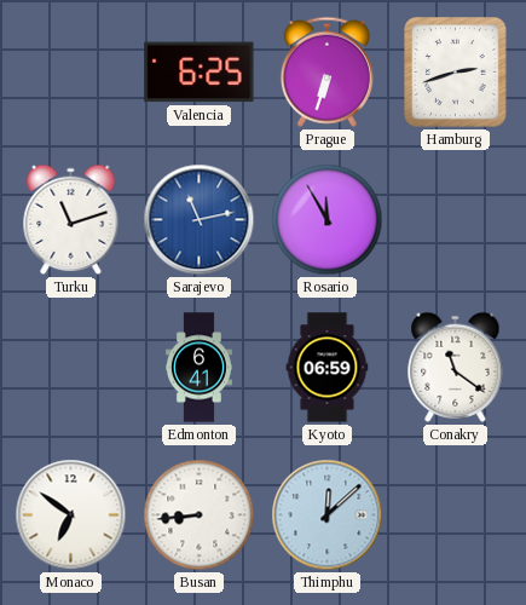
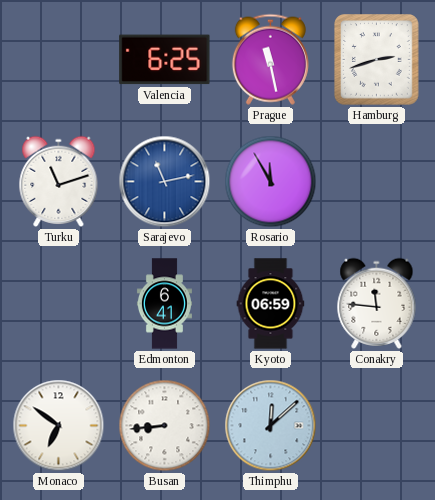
Prague: 6:33 -> 11:28
Conakry: 11:21 -> 11:46
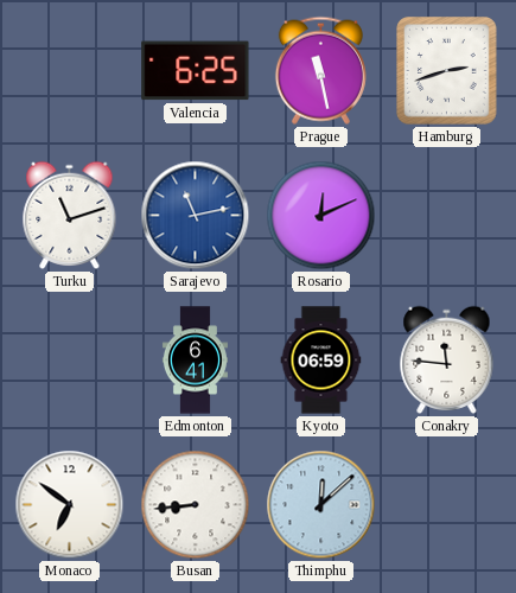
Rosario: 11:55 -> 12:11
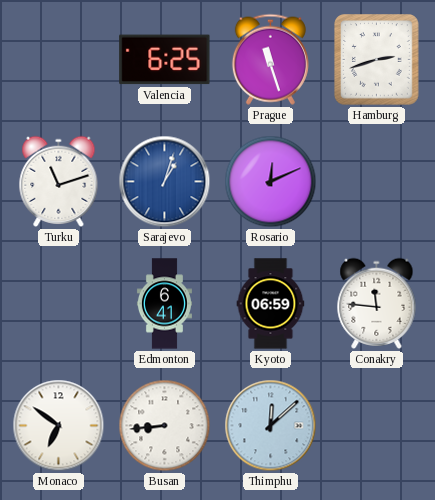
Prague: 11:28 -> 11:27
Sarajevo: 11:13 -> 1:03
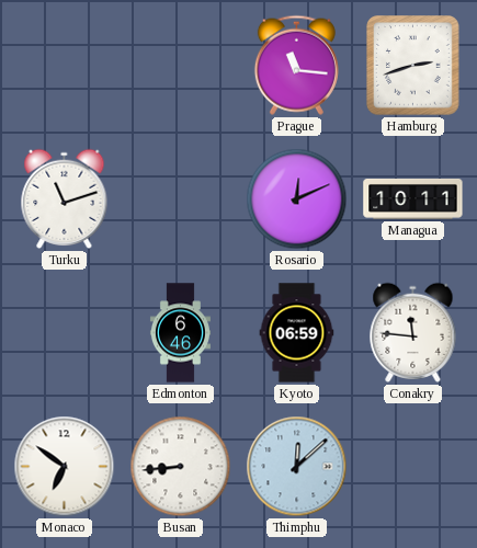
Valencia: 6:25 -> none
Prague: 11:27 -> 11:16
Sarajevo: 1:03 -> none
Managua: none -> 10:11
Edmonton: 6:41 -> 6:46
